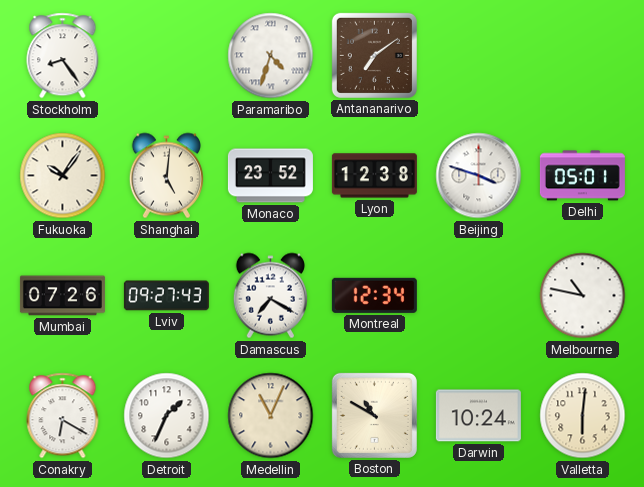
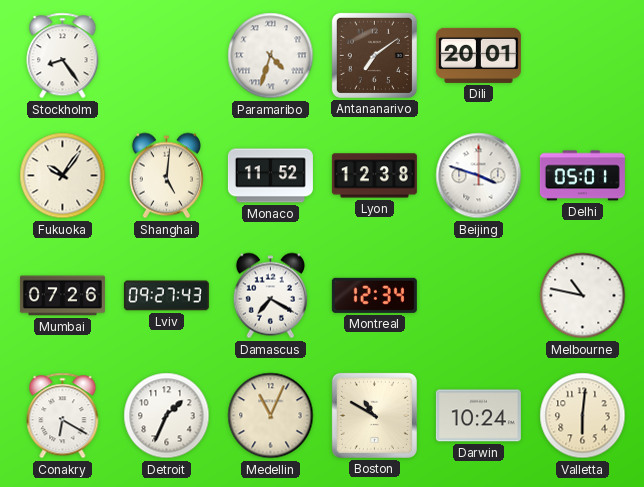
Dili: none -> 20:01
Monaco: 23:52 -> 11:52
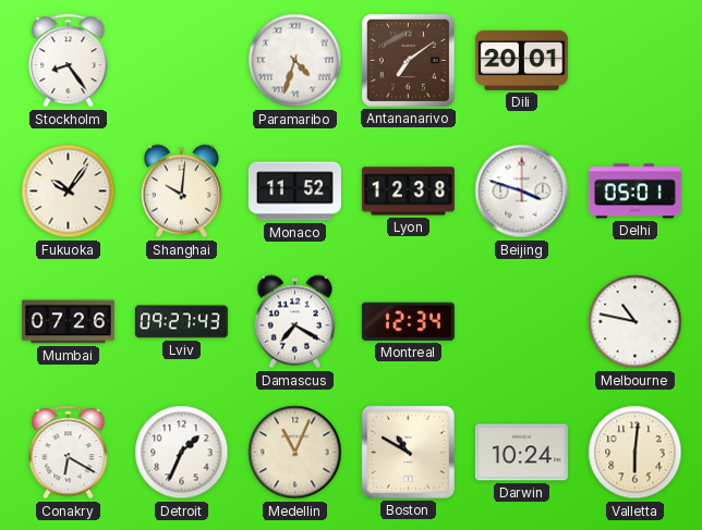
Shanghai: 5:01 -> 10:01
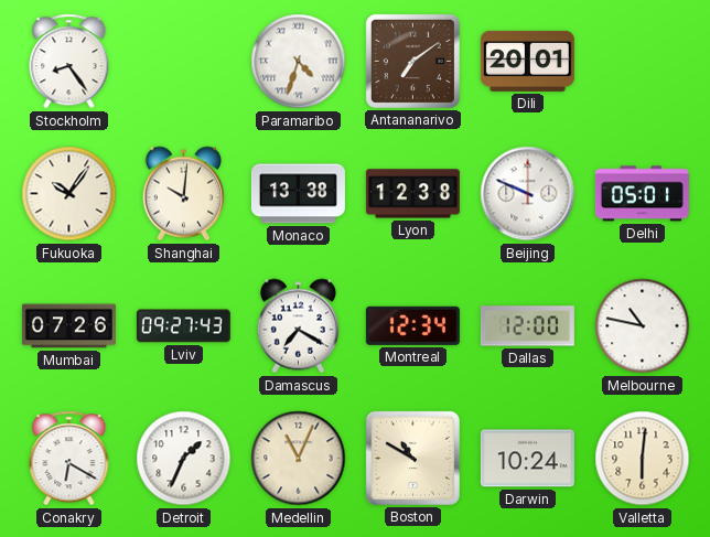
Monaco: 11:52 -> 13:38
Beijing: 3:48 -> 9:49
Dallas: none -> 12:00
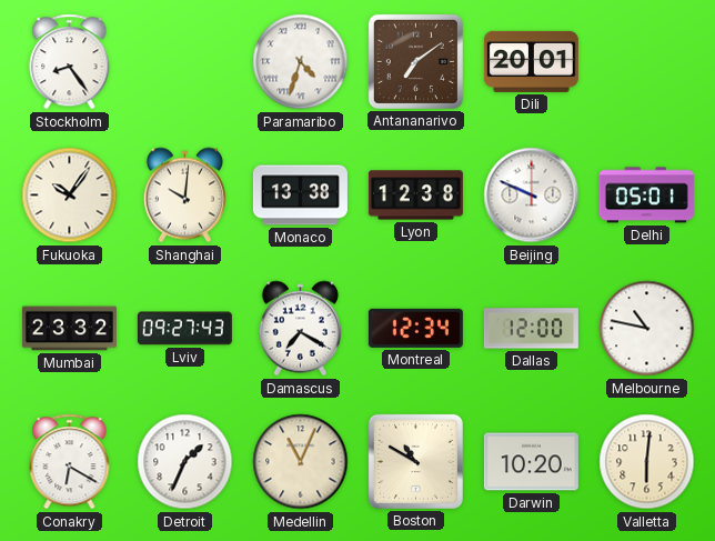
Mumbai: 07:26 -> 23:32
Darwin: 10:24 -> 10:20
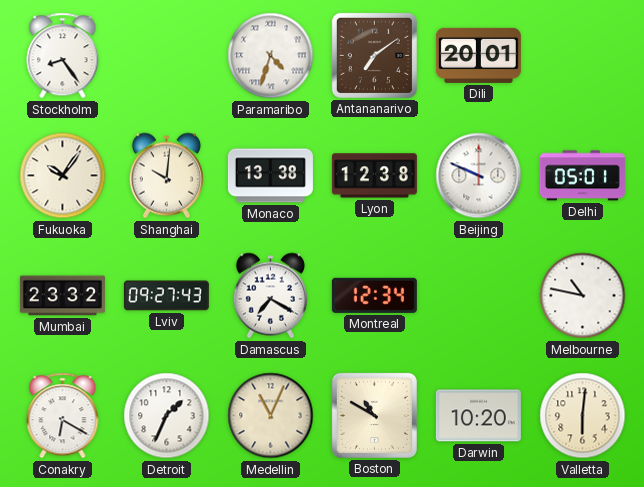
Dallas: 12:00 -> none
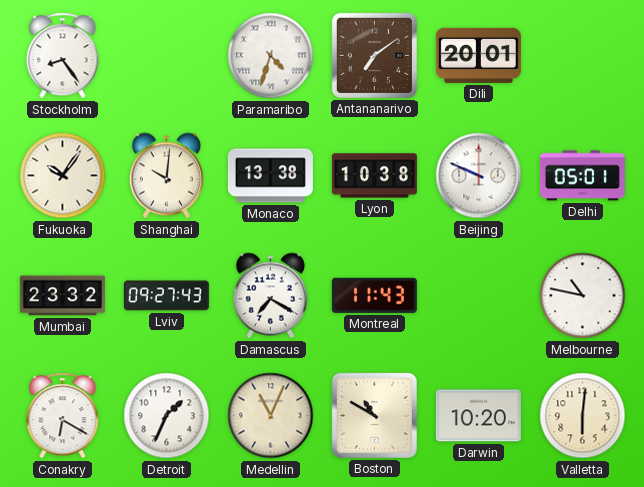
Lyon: 12:38 -> 10:38
Montreal: 12:34 -> 11:43
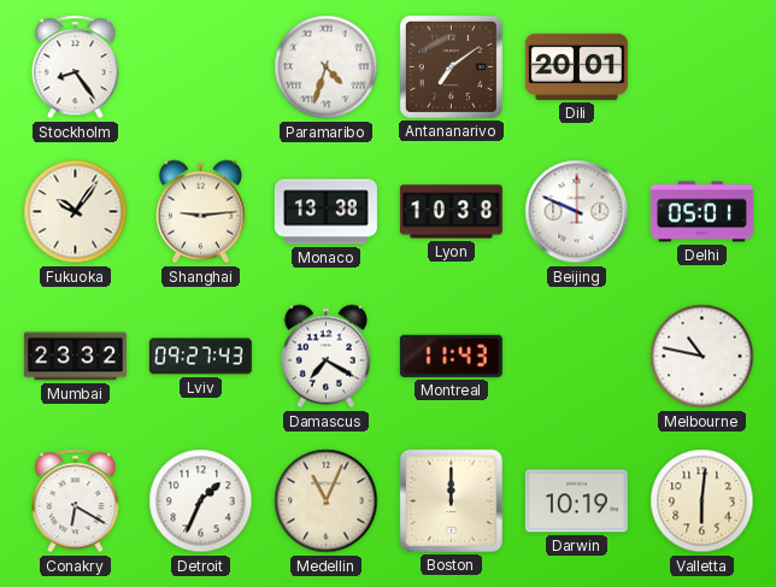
Shanghai: 10:01 -> 9:14
Boston: 10:50 -> 12:00
Darwin: 10:20 -> 10:19
